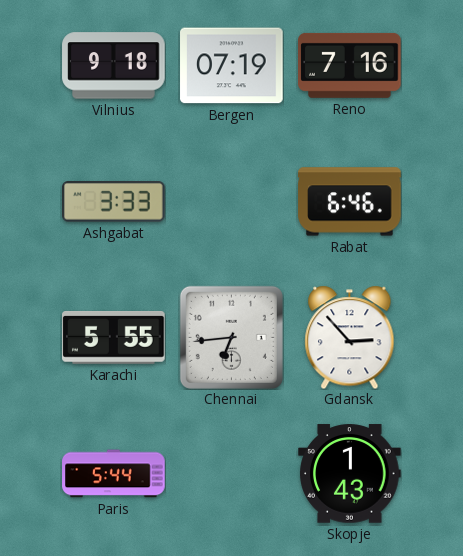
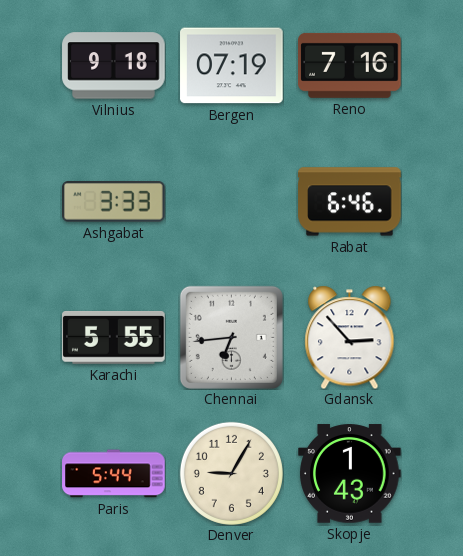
Denver: none -> 9:05
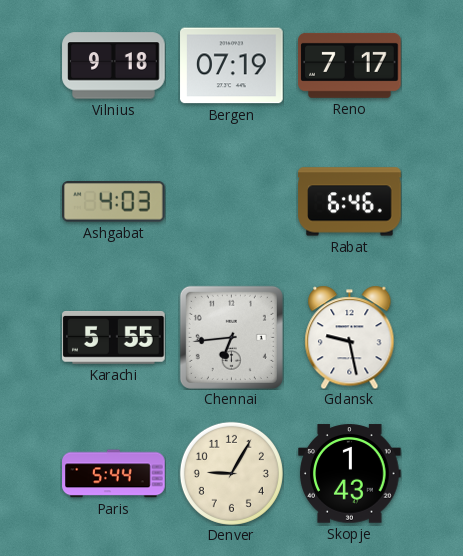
Reno: 7:16 -> 7:17
Ashgabat: 3:33 -> 4:03
Gdansk: 2:53 -> 9:28
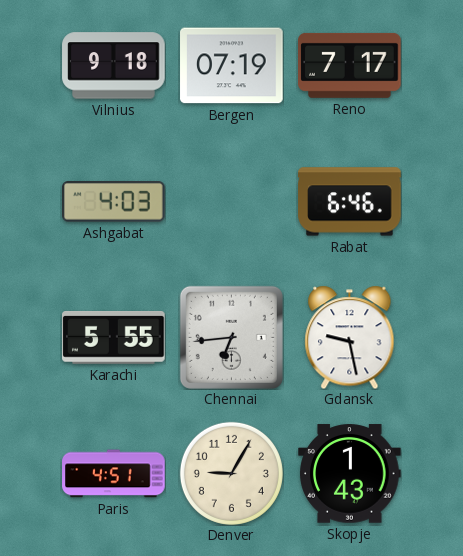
Paris: 5:44 -> 4:51
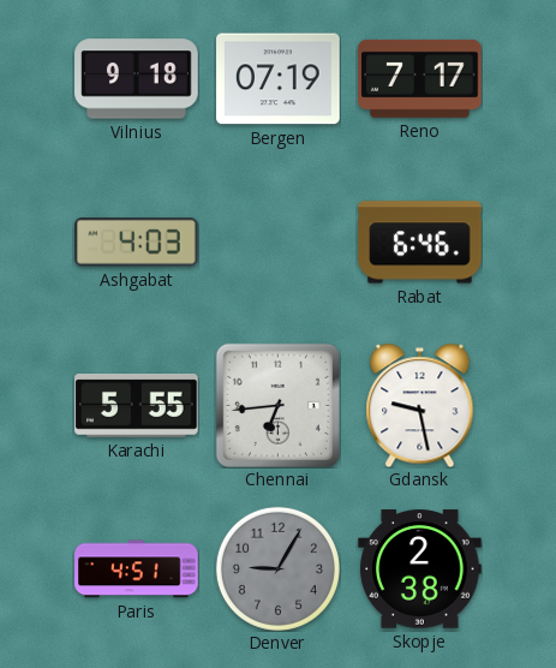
Denver dial: cream -> grey
Skopje: 1:43 -> 2:38
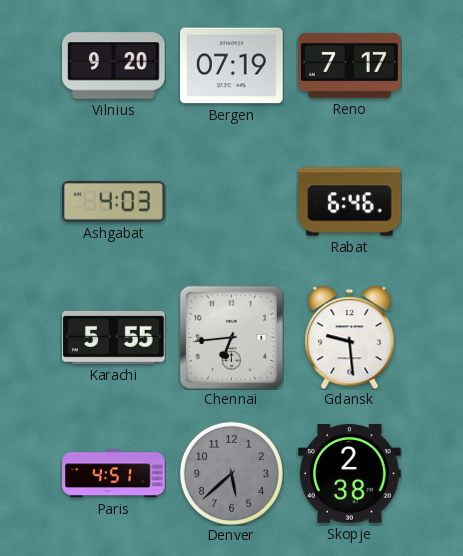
Vilnius: 9:18 -> 9:20
Gdansk: 9:28 -> 9:29
Denver: 9:05 -> 5:38
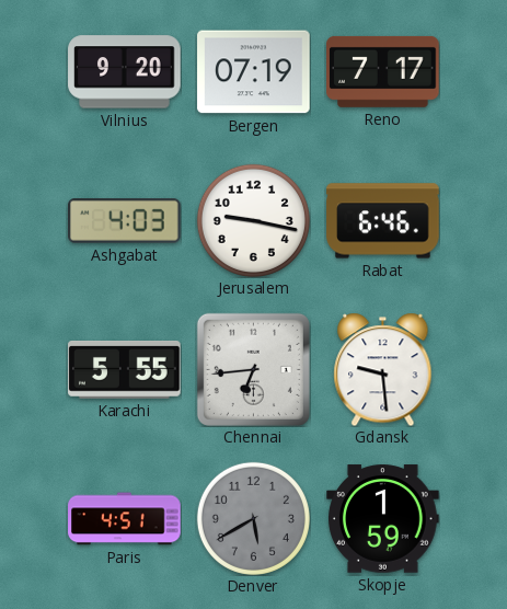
Jerusalem: none -> 9:17
Denver: 5:38 -> 5:40
Skopje: 2:38 -> 1:59
